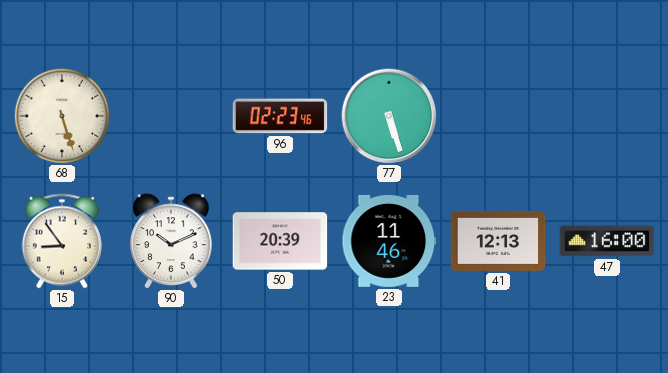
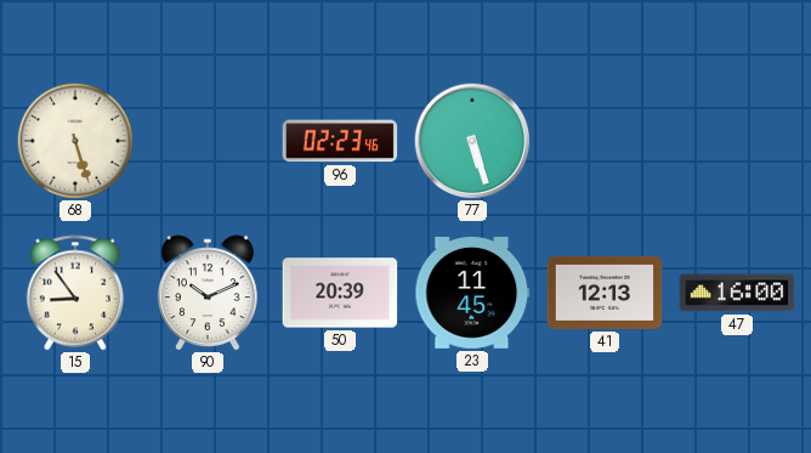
23: 11:46 -> 11:45
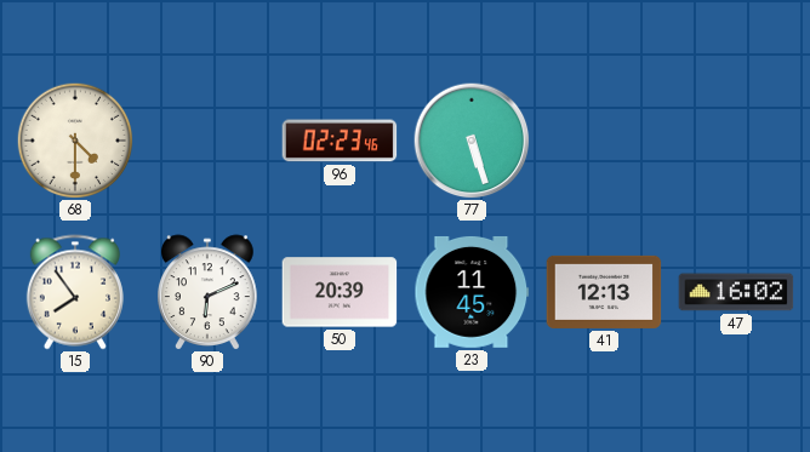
68: 5:27 -> 4:30
15: 8:54 -> 7:54
90: 10:11 -> 6:11
47: 16:00 -> 16:02
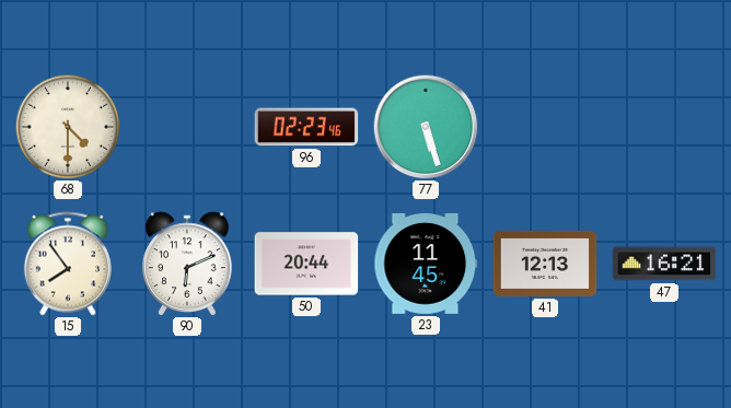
50: 20:39 -> 20:44
47: 16:02 -> 16:21
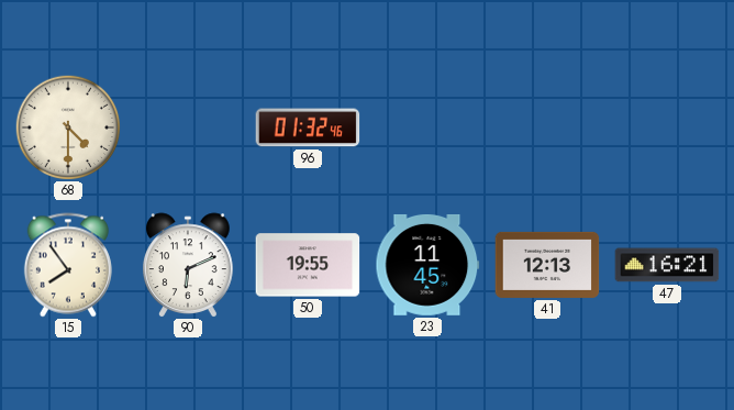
96: 02:23 -> 01:32
77: 5:27 -> none
50: 20:44 -> 19:55
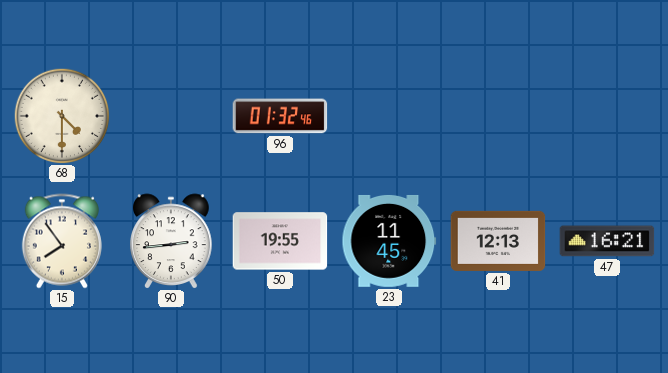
90: 6:11 -> 2:44
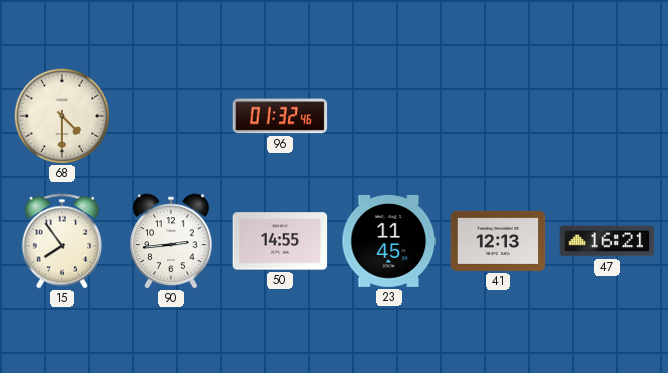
50: 19:55 -> 14:55
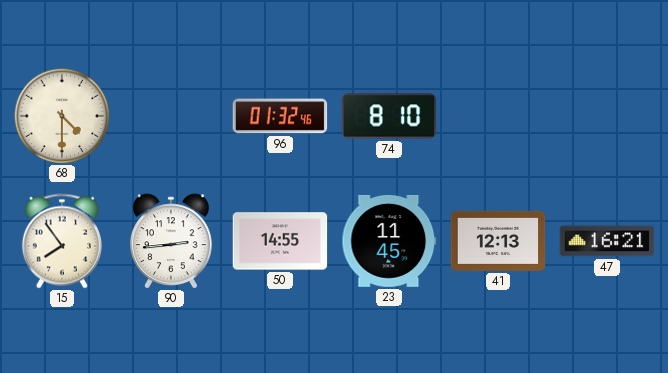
74: none -> 8:10
